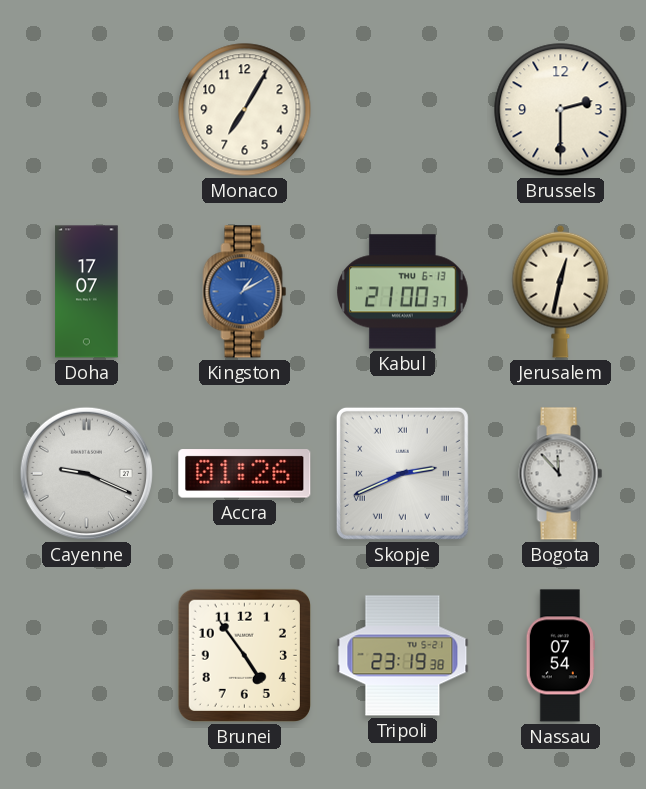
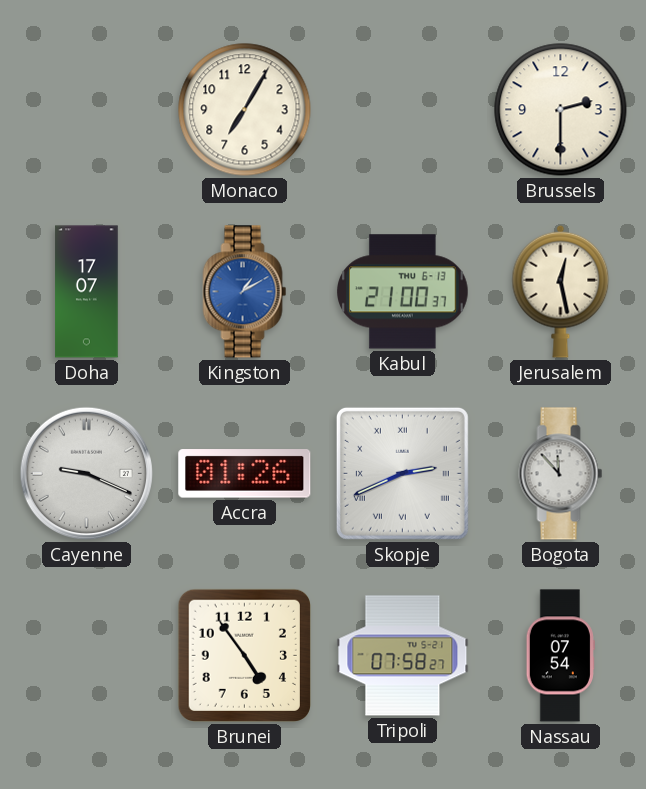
Jerusalem: 12:32 -> 12:28
Tripoli: 23:19 -> 07:58
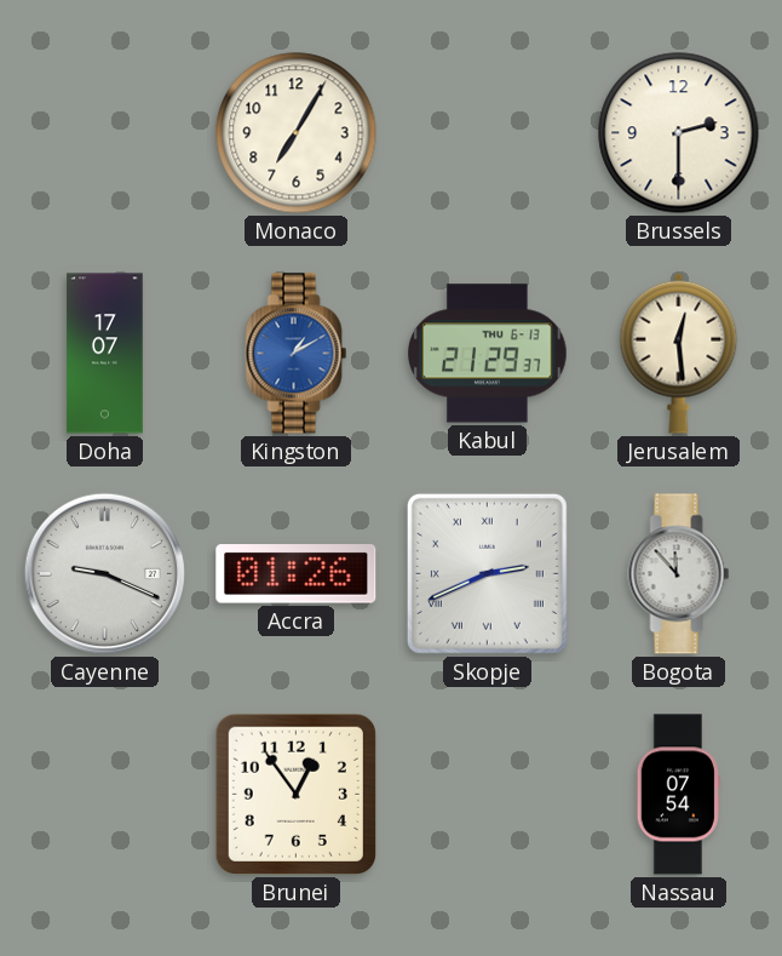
Kabul: 21:00 -> 21:29
Jerusalem: 12:28 -> 12:29
Brunei: 4:54 -> 12:54
Tripoli: 07:58 -> none
